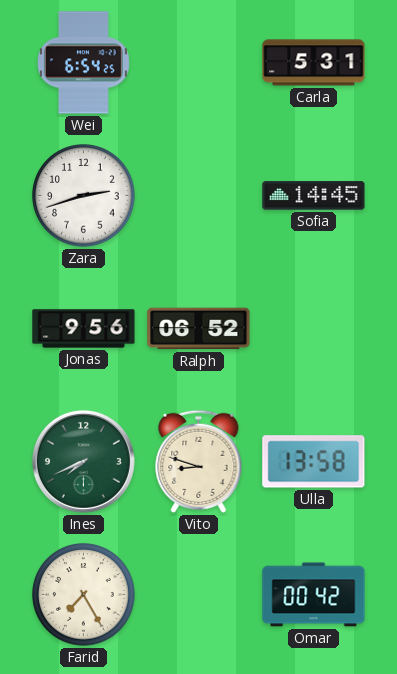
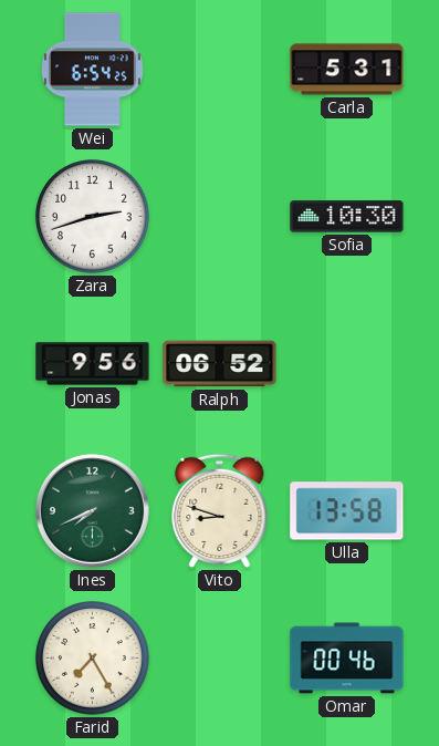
Sofia: 14:45 -> 10:30
Omar: 00:42 -> 00:46
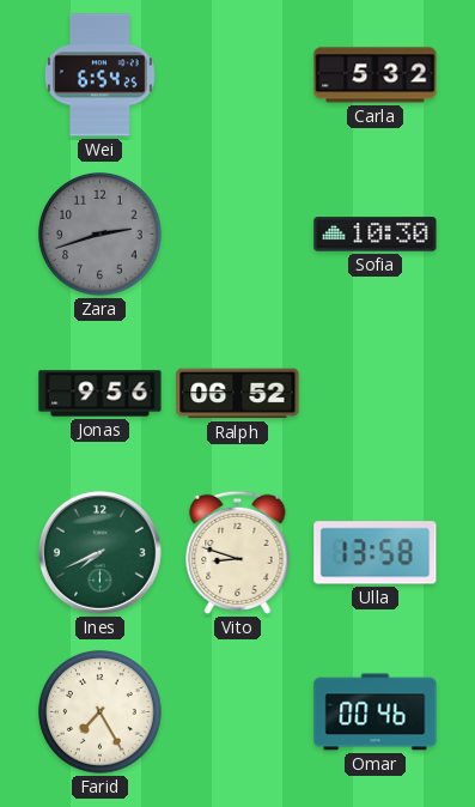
Carla: 5:31 -> 5:32
Zara dial: white -> grey
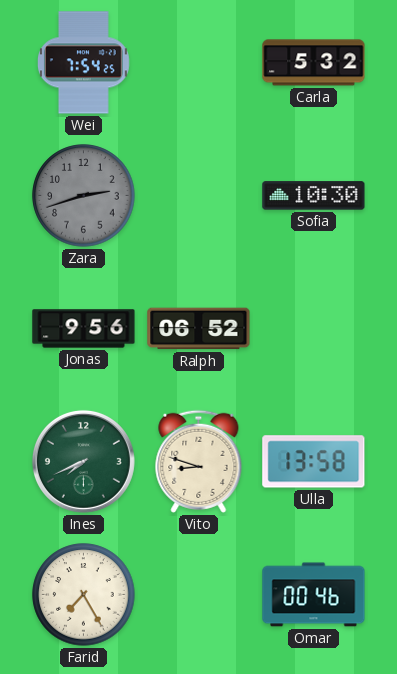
Wei: 6:54 -> 7:54
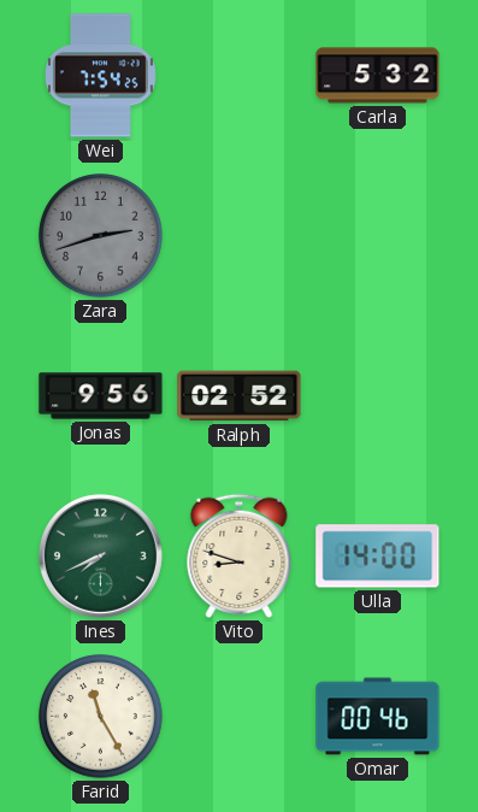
Sofia: 10:30 -> none
Ralph: 06:52 -> 02:52
Ulla: 13:58 -> 14:00
Farid: 7:25 -> 11:25
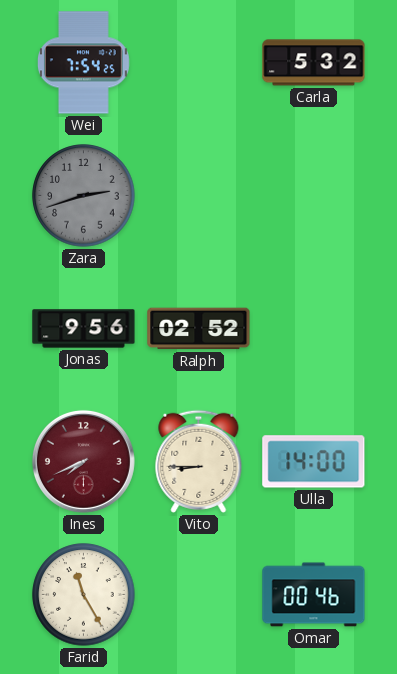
Ines dial: green -> burgundy
Vito: 8:48 -> 8:45
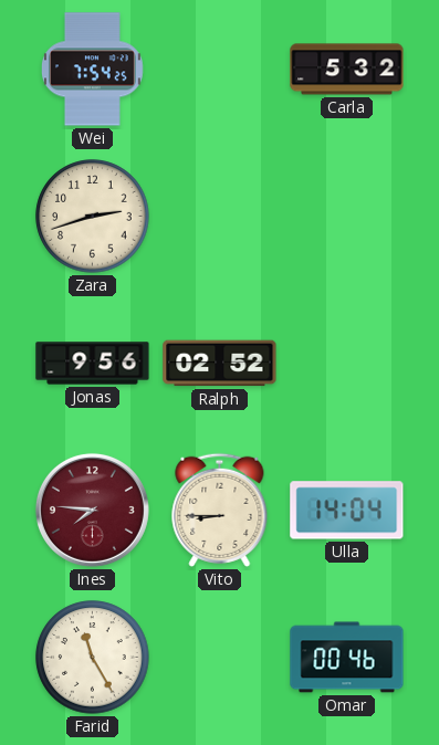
Zara dial: grey -> cream
Ines: 7:41 -> 7:46
Ulla: 14:00 -> 14:04
